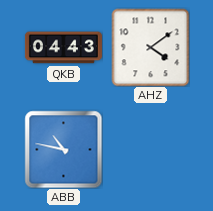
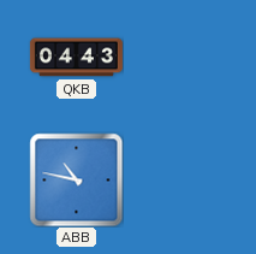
AHZ: 4:09 -> none
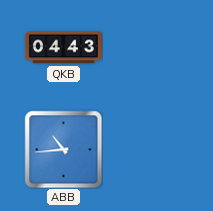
ABB: 10:47 -> 10:44
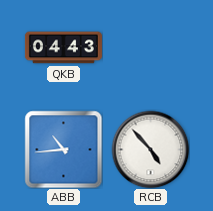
RCB: none -> 4:53
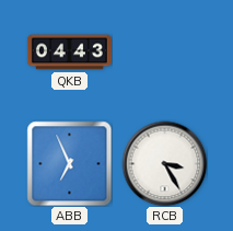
ABB: 10:44 -> 6:56
RCB: 4:53 -> 3:25
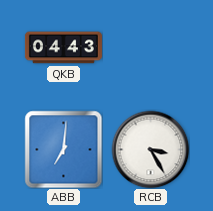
ABB: 6:56 -> 7:01
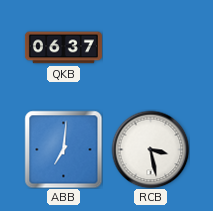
QKB: 04:43 -> 06:37
RCB: 3:25 -> 3:28
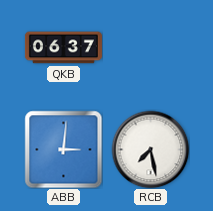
ABB: 7:01 -> 3:01
RCB: 3:28 -> 7:28
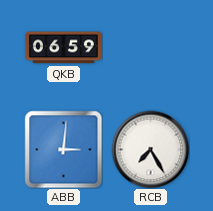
QKB: 06:37 -> 06:59
RCB: 7:28 -> 7:25
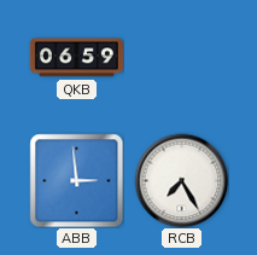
ABB: 3:01 -> 2:59
